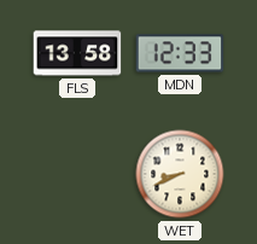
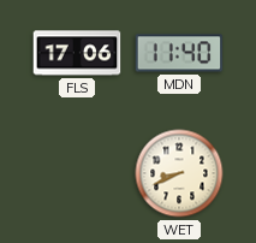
FLS: 13:58 -> 17:06
MDN: 12:33 -> 11:40
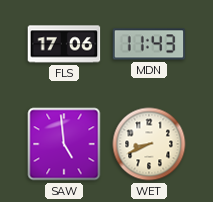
MDN: 11:40 -> 11:43
SAW: none -> 4:59
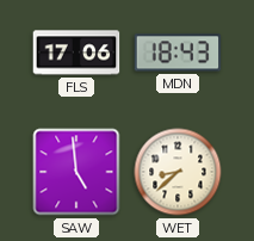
MDN: 11:43 -> 18:43
WET: 8:41 -> 8:38
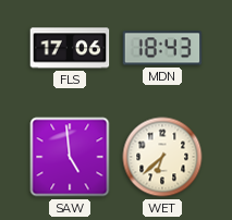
WET: 8:38 -> 6:38
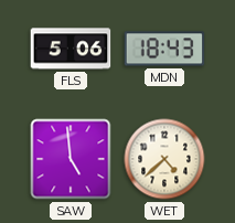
FLS: 17:06 -> 5:06
WET: 6:38 -> 4:38
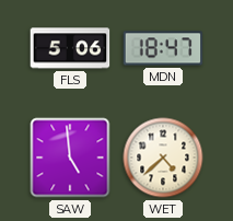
MDN: 18:43 -> 18:47
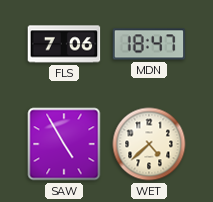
FLS: 5:06 -> 7:06
SAW: 4:59 -> 4:55
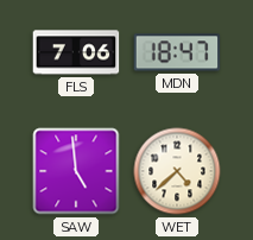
SAW: 4:55 -> 4:59
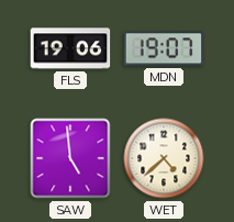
FLS: 7:06 -> 19:06
MDN: 18:47 -> 19:07
